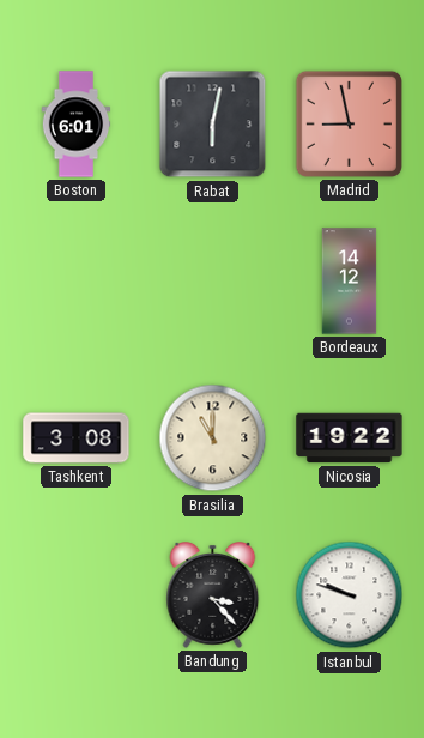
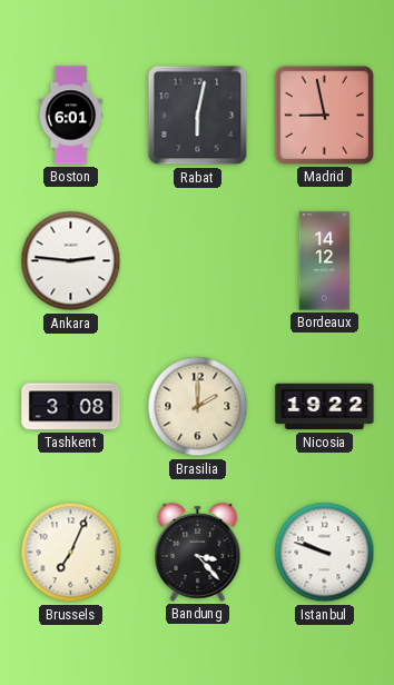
Ankara: none -> 2:46
Brasilia: 11:00 -> 2:00
Brussels: none -> 7:04
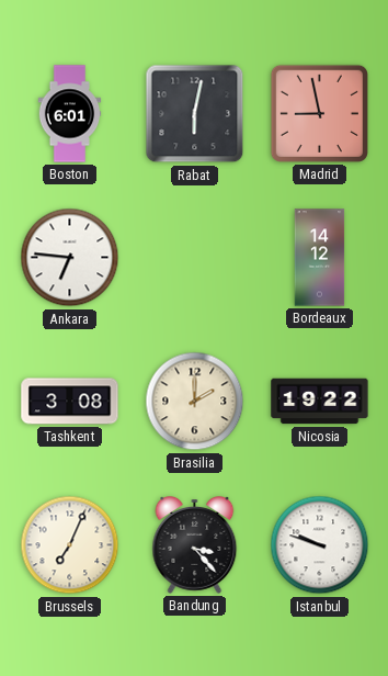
Ankara: 2:46 -> 6:46
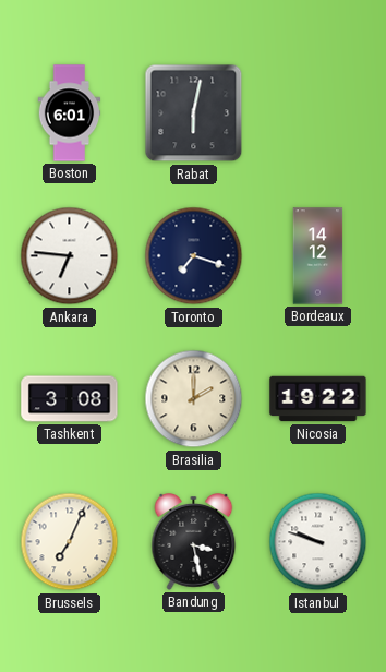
Madrid: 8:58 -> none
Toronto: none -> 7:18
Bandung: 3:23 -> 3:28
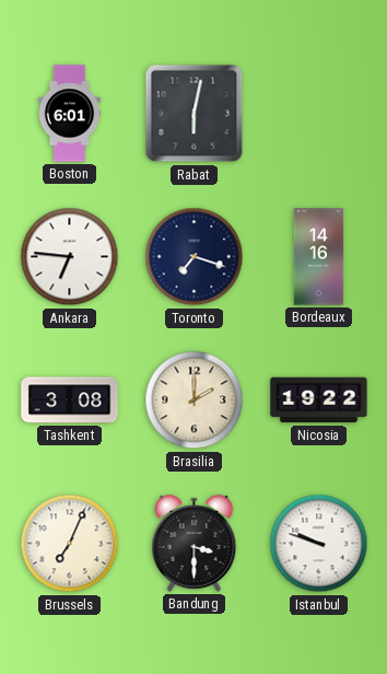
Bordeaux: 14:12 -> 14:16
Bandung: 3:28 -> 3:30
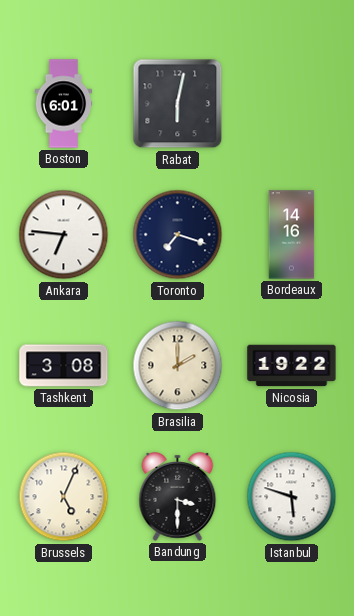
Brussels: 7:04 -> 5:04
Istanbul: 9:48 -> 5:48
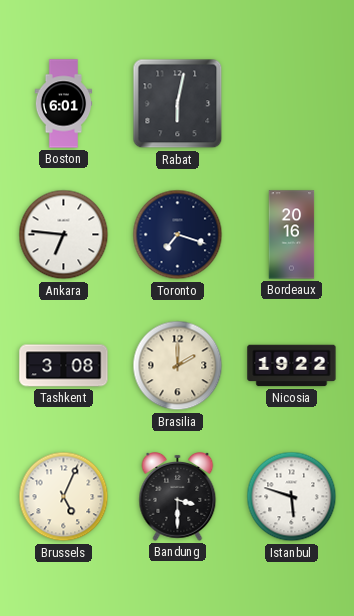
Bordeaux: 14:16 -> 20:16
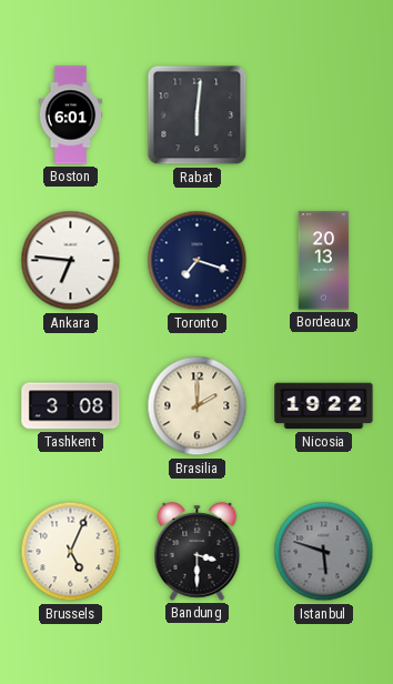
Rabat: 6:02 -> 6:01
Bordeaux: 20:16 -> 20:13
Istanbul dial: white -> grey
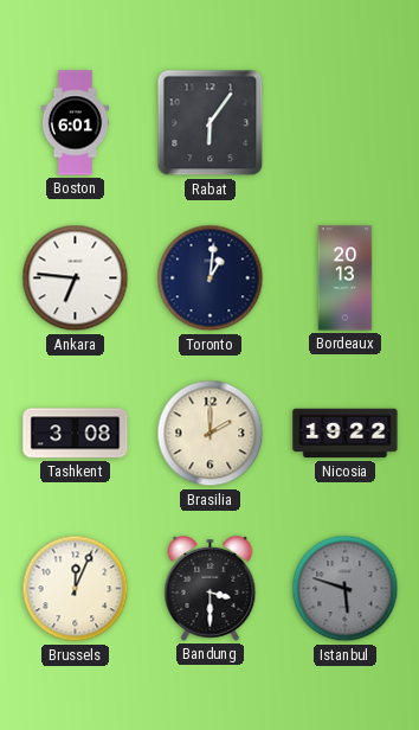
Rabat: 6:01 -> 6:06
Toronto: 7:18 -> 1:01
Brussels: 5:04 -> 12:04
